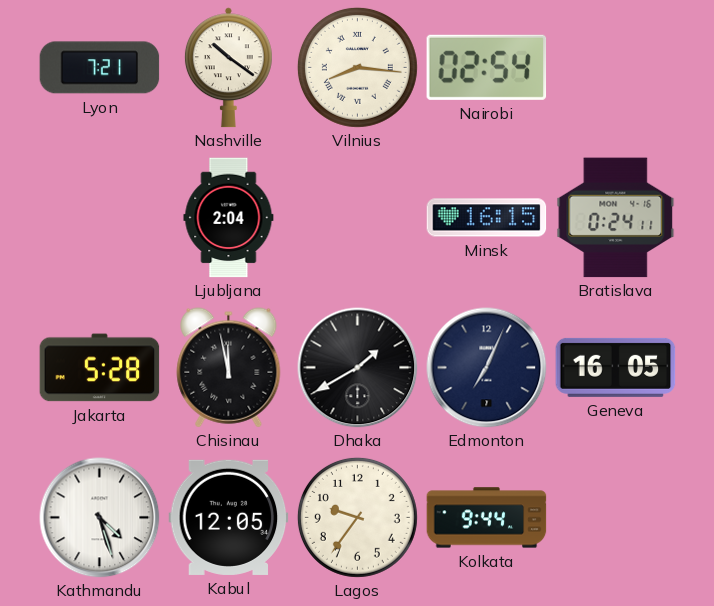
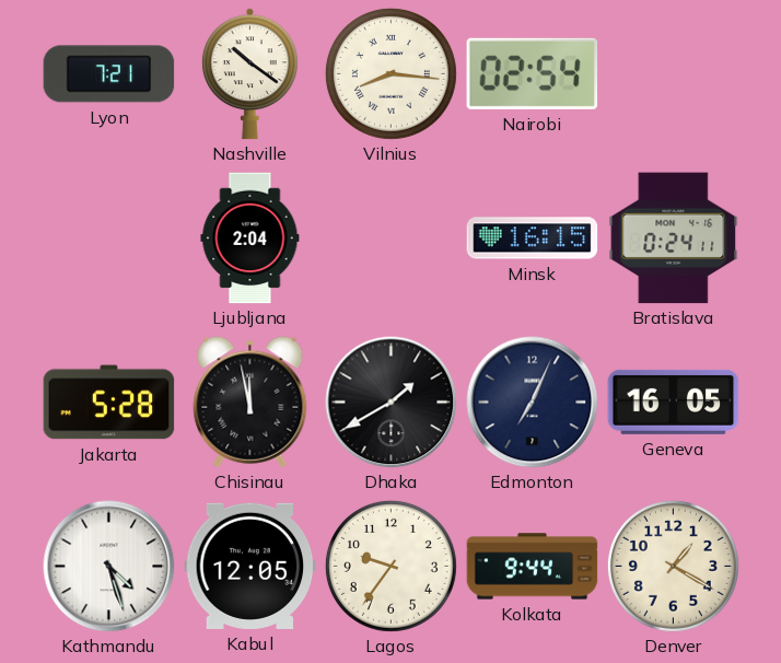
Denver: none -> 1:20
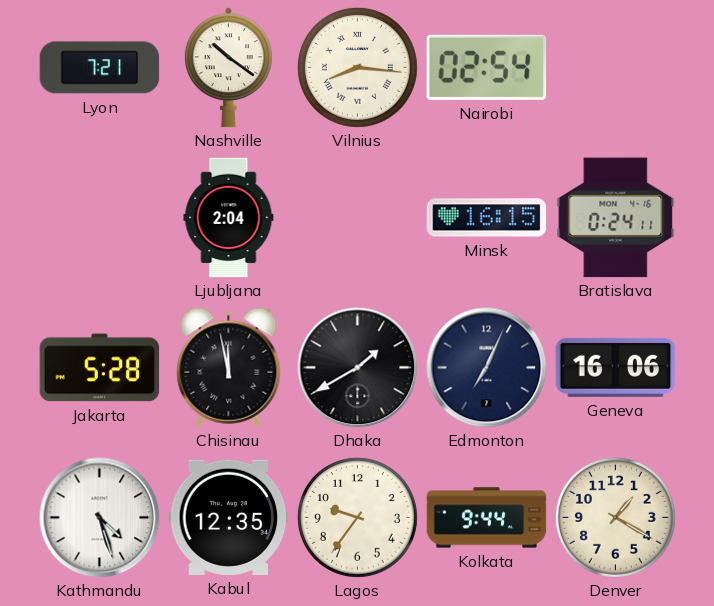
Geneva: 16:05 -> 16:06
Kabul: 12:05 -> 12:35
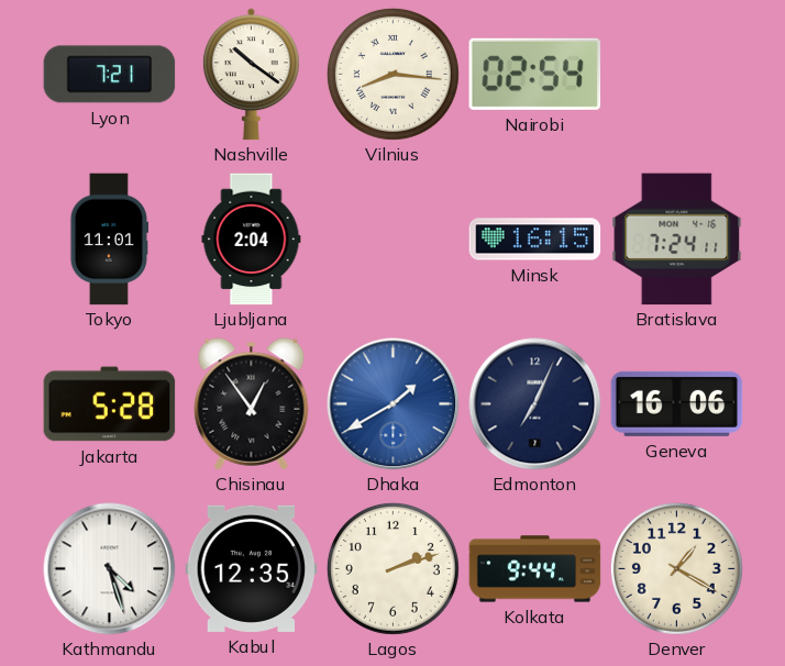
Tokyo: none -> 11:01
Bratislava: 0:24 -> 7:24
Chisinau: 11:58 -> 12:54
Dhaka dial: black -> blue
Lagos: 9:36 -> 2:12
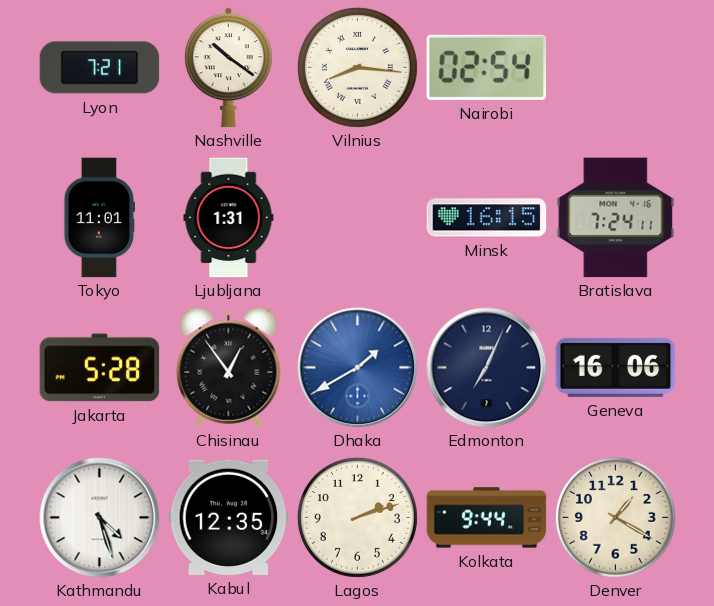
Ljubljana: 2:04 -> 1:31
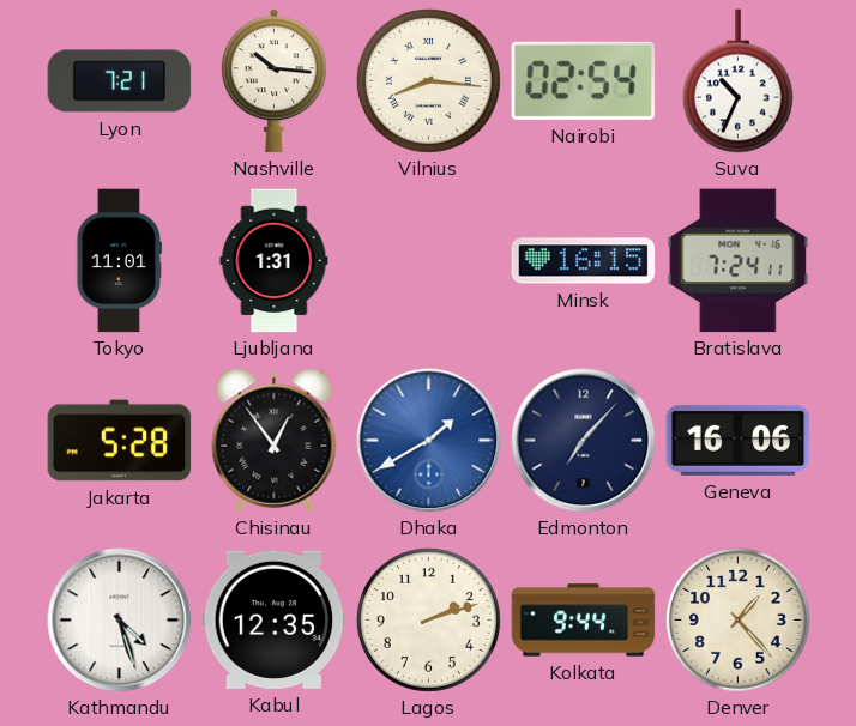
Nashville: 10:21 -> 10:16
Suva: none -> 10:34
Edmonton: 7:04 -> 7:07
Denver: 1:20 -> 1:23
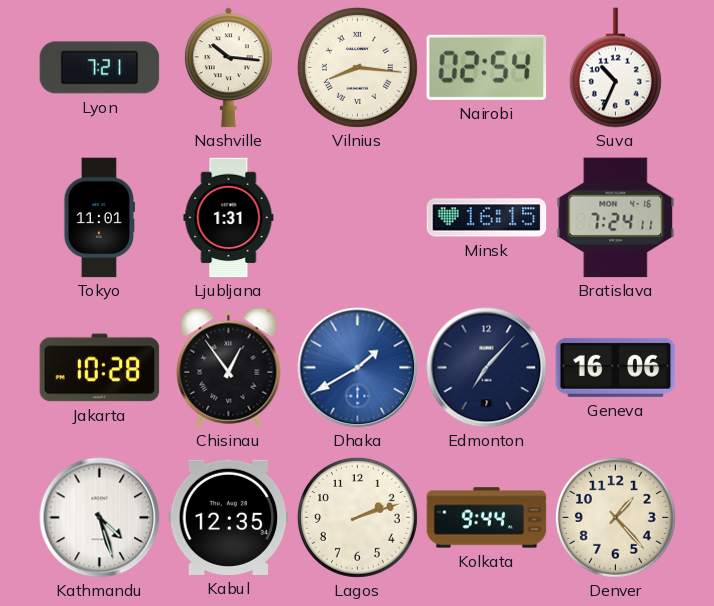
Jakarta: 5:28 -> 10:28
